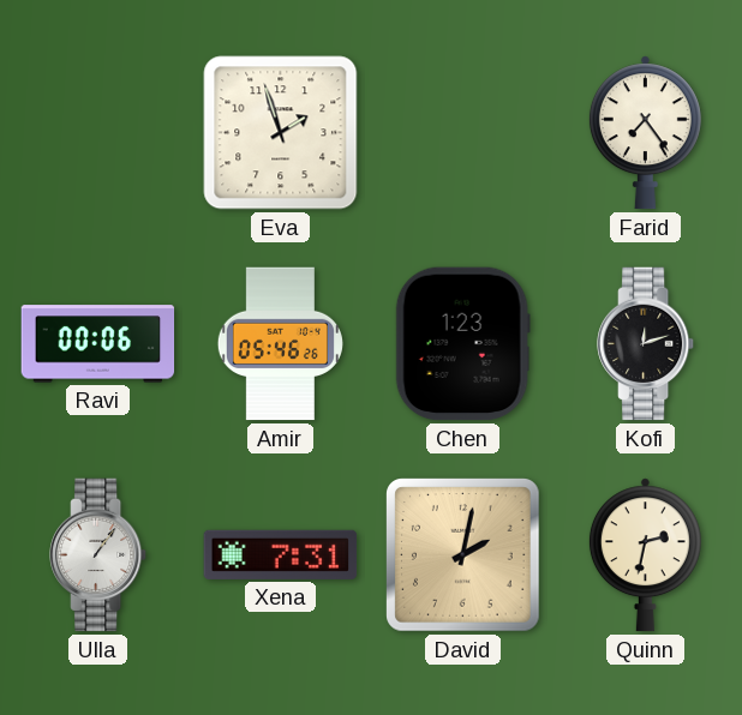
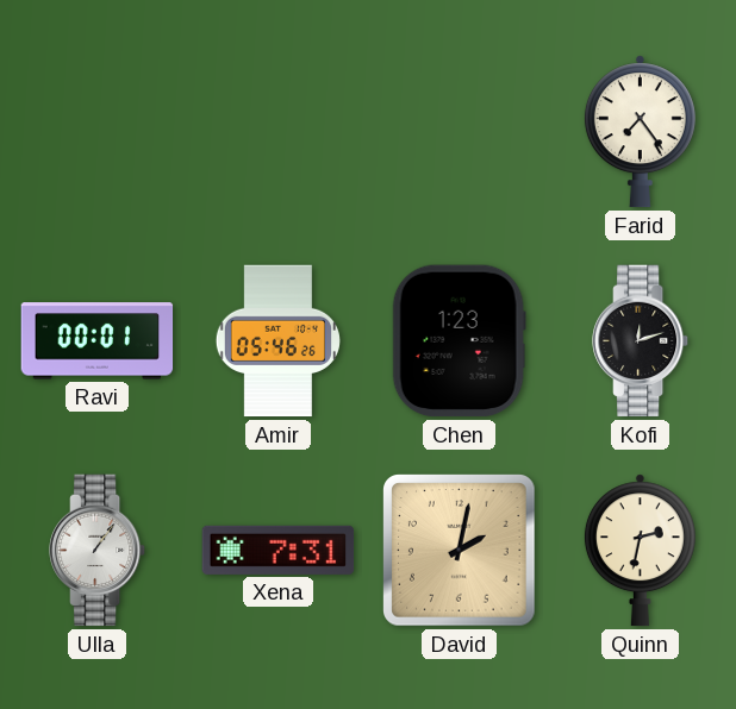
Eva: 1:57 -> none
Ravi: 00:06 -> 00:01
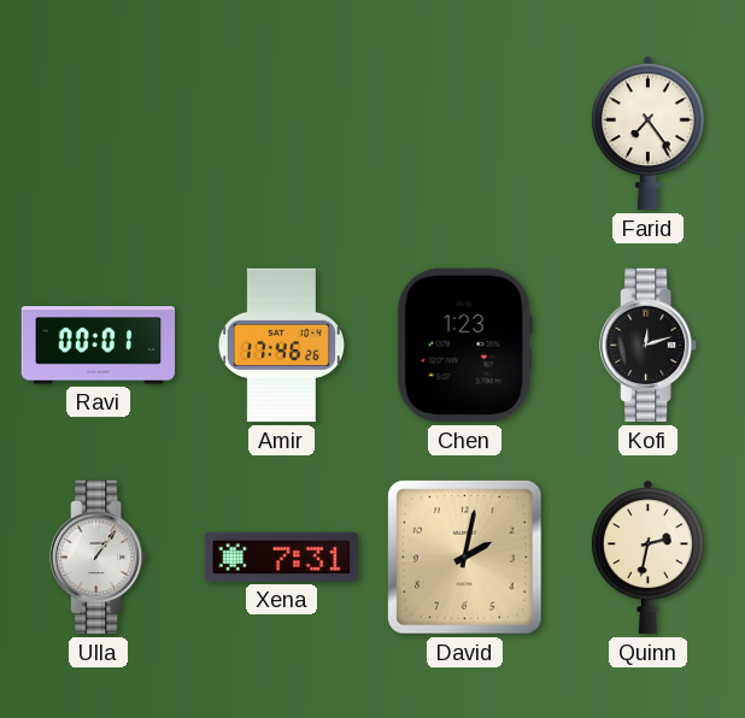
Amir: 05:46 -> 17:46
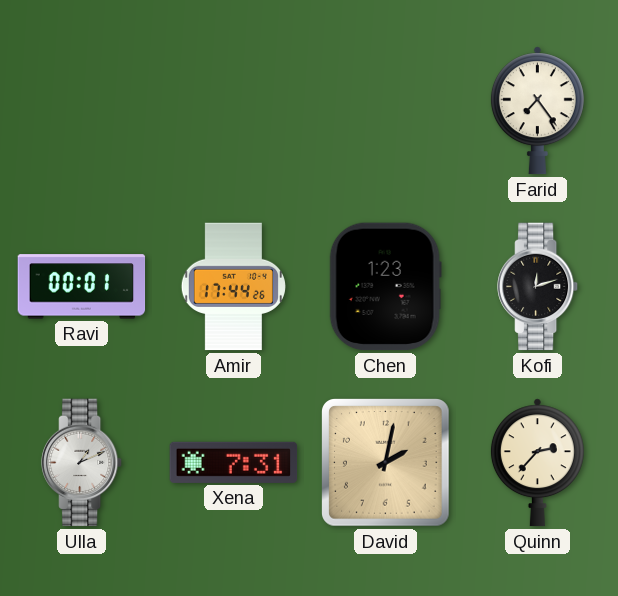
Amir: 17:46 -> 17:44
Ulla: 1:06 -> 1:11
Quinn: 2:32 -> 2:37
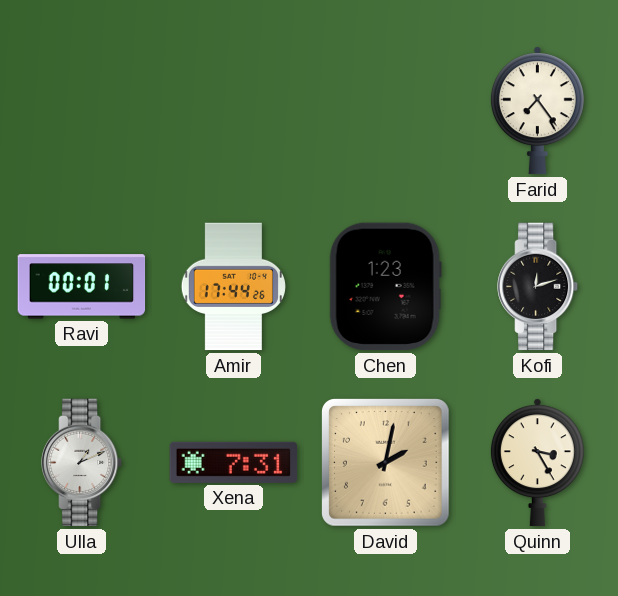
Quinn: 2:37 -> 3:25
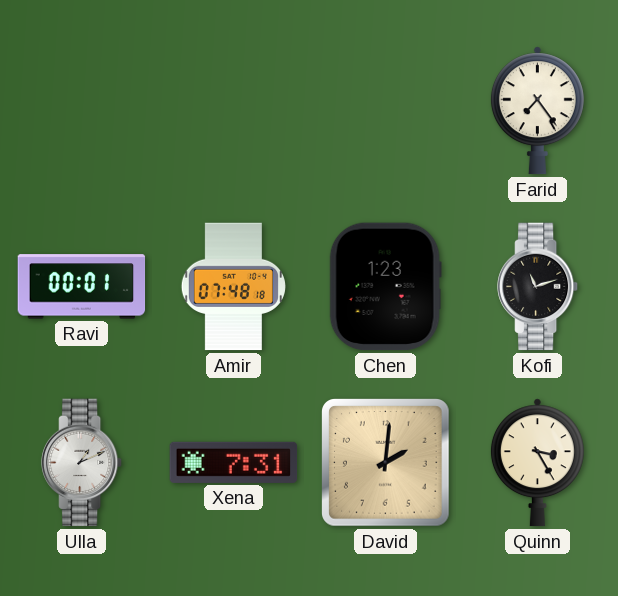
Amir: 17:44 -> 07:48
Kofi: 12:12 -> 11:12
David: 2:02 -> 2:01
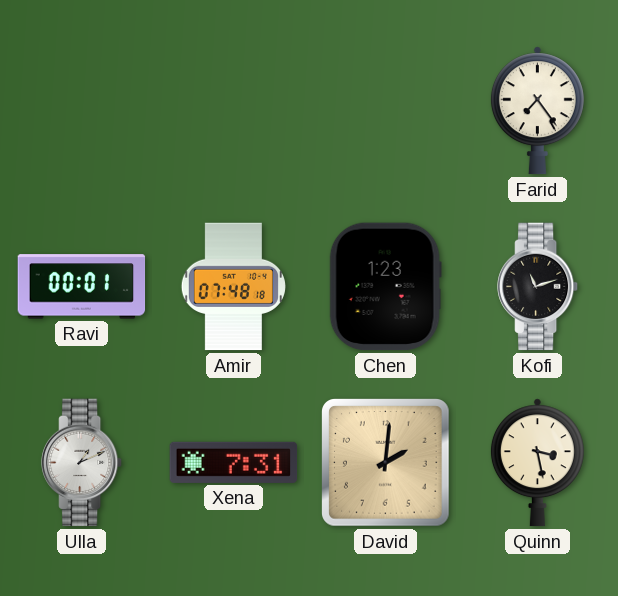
Quinn: 3:25 -> 3:28
